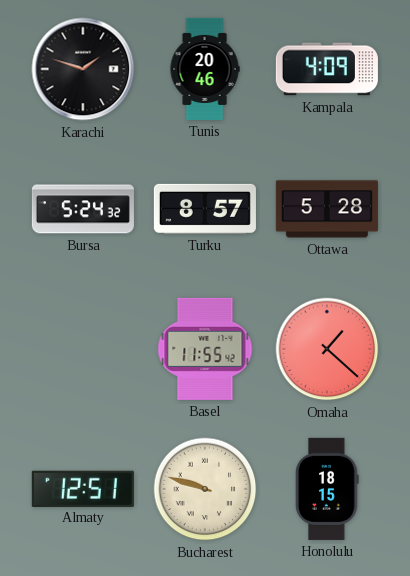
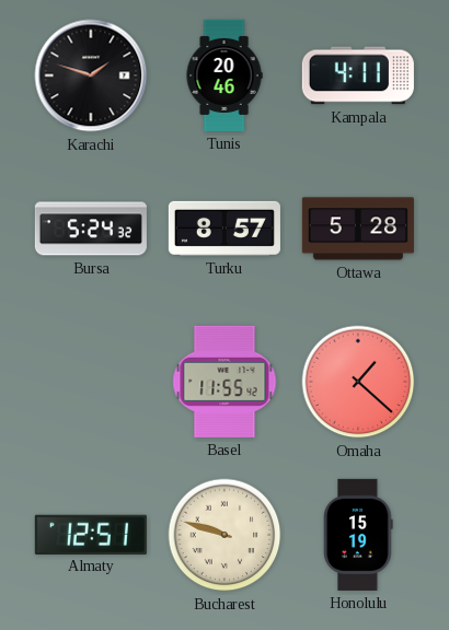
Kampala: 4:09 -> 4:11
Honolulu: 18:15 -> 15:19
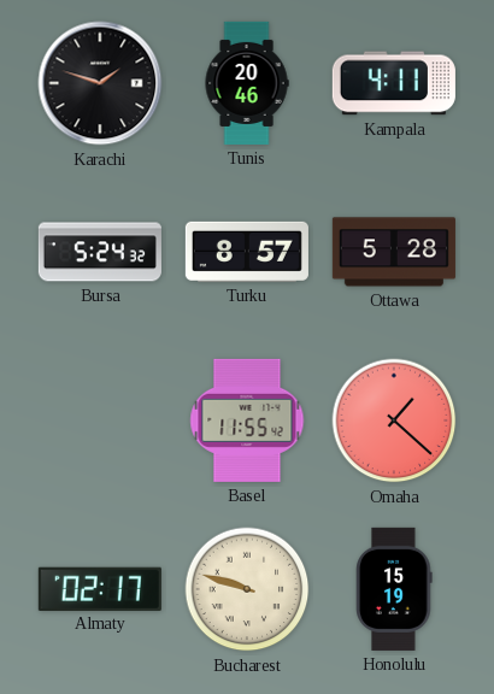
Almaty: 12:51 -> 02:17
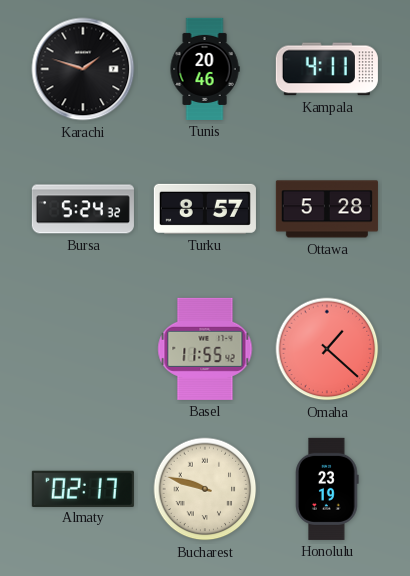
Honolulu: 15:19 -> 23:19
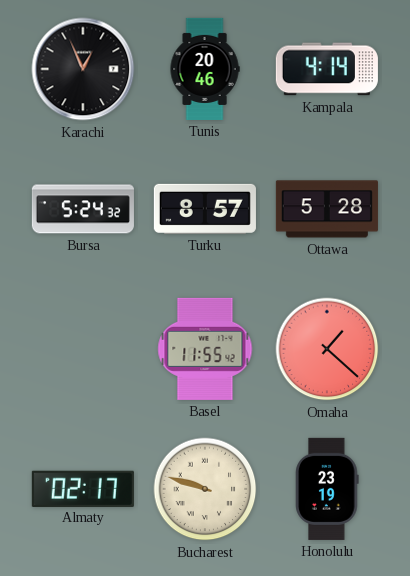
Karachi: 1:48 -> 12:56
Kampala: 4:11 -> 4:14
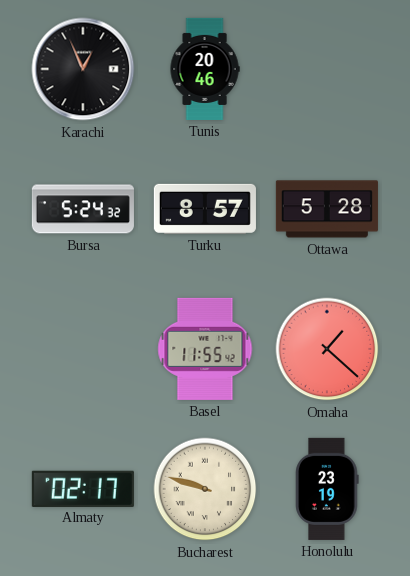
Kampala: 4:14 -> none
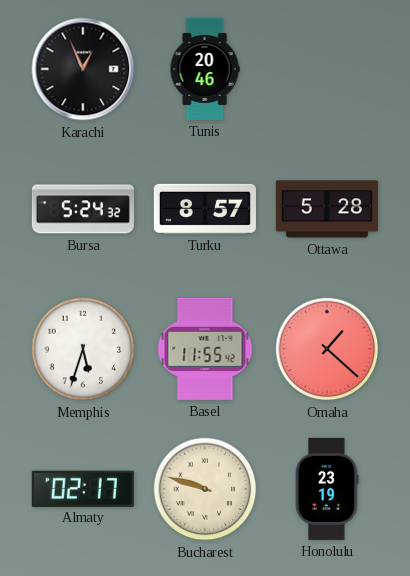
Memphis: none -> 5:33
